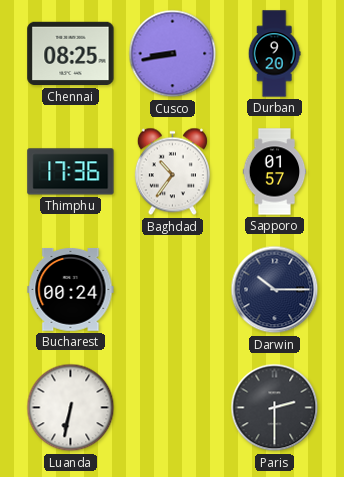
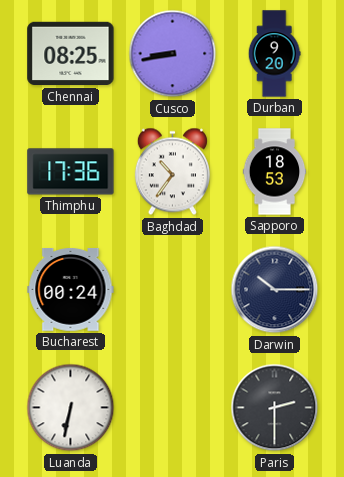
Sapporo: 01:57 -> 18:53
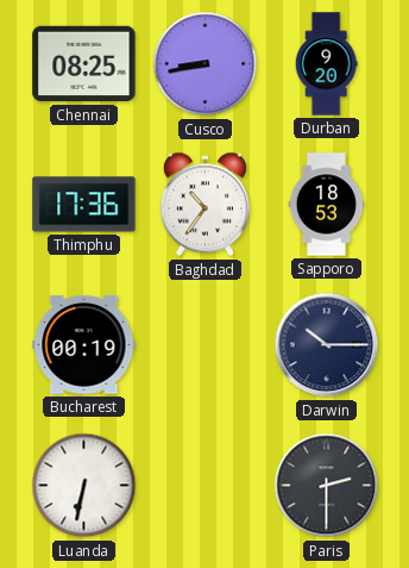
Bucharest: 00:24 -> 00:19
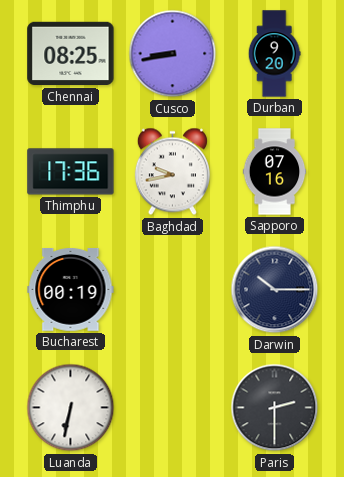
Baghdad: 10:36 -> 9:43
Sapporo: 18:53 -> 07:16
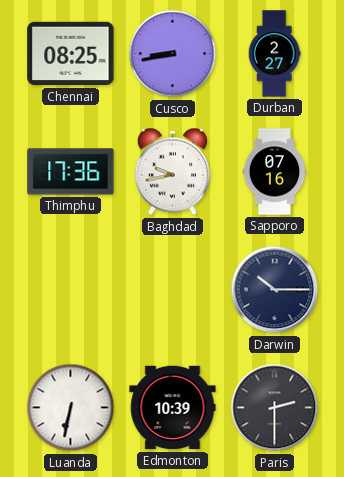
Durban: 9:20 -> 2:27
Bucharest: 00:19 -> none
Edmonton: none -> 10:39
